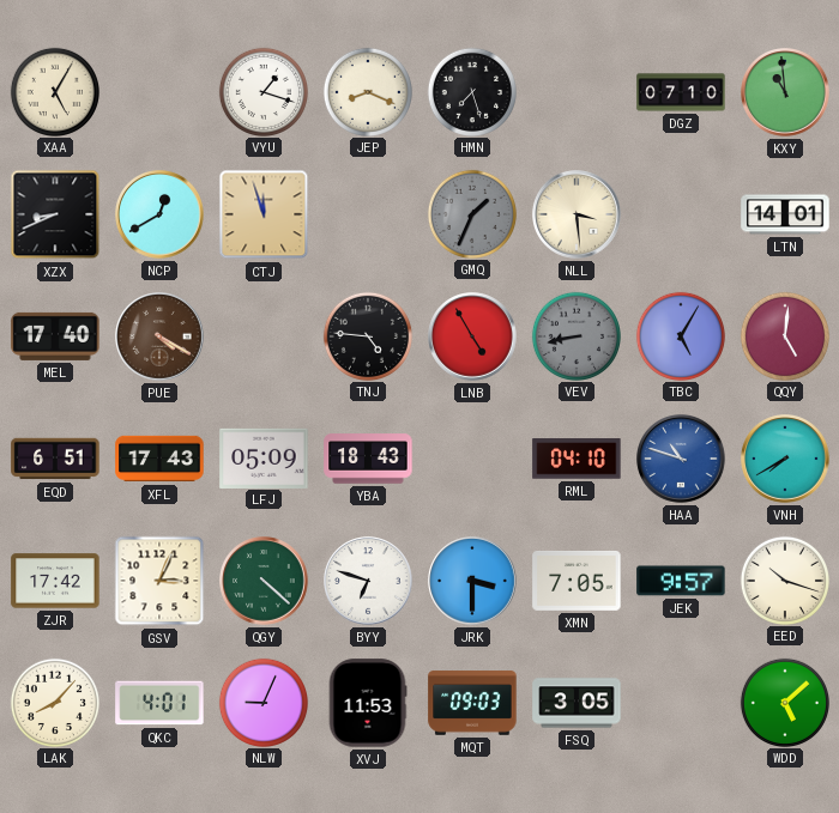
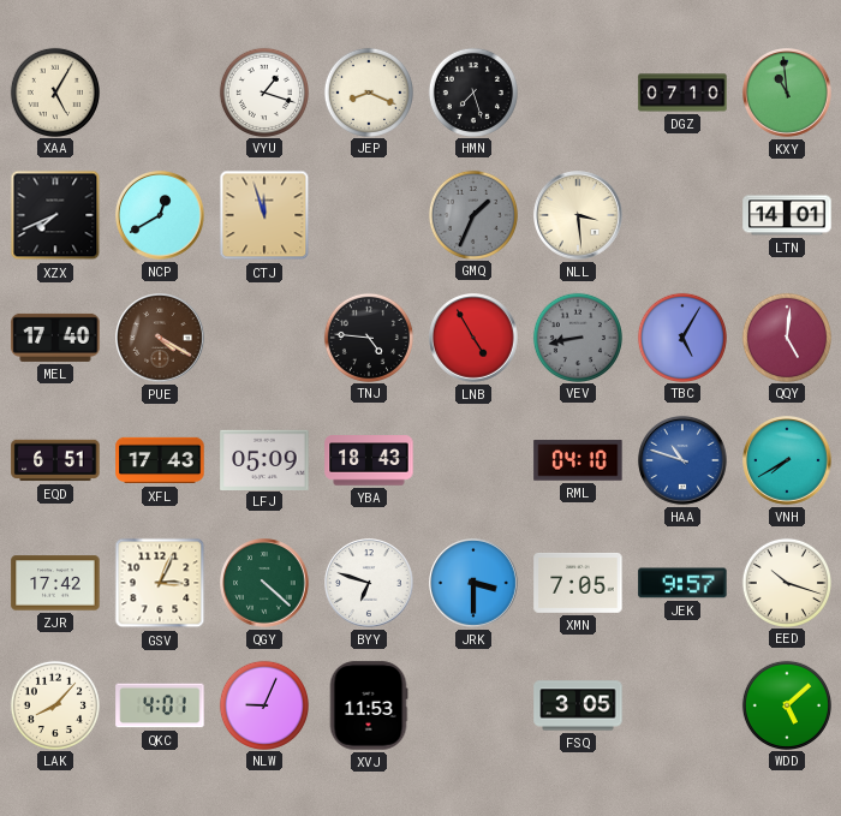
XZX: 8:41 -> 7:41
MQT: 09:03 -> none
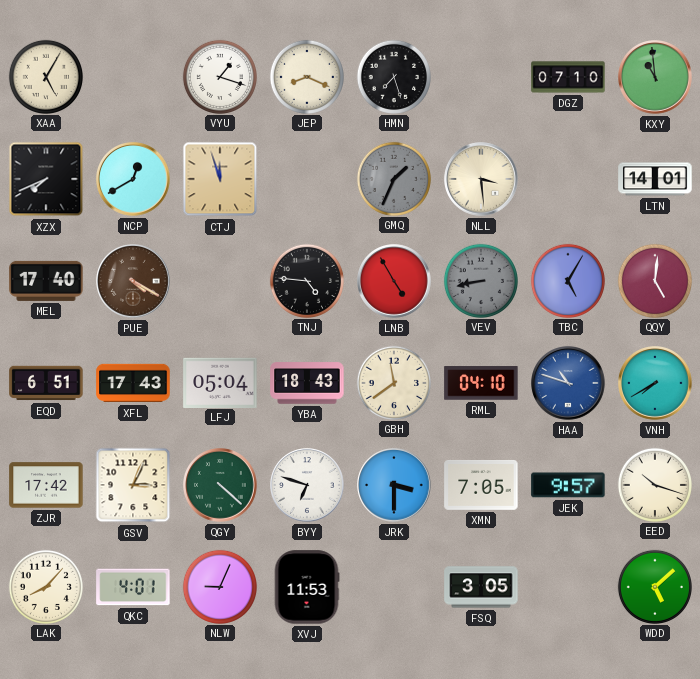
LFJ: 05:09 -> 05:04
GBH: none -> 11:39
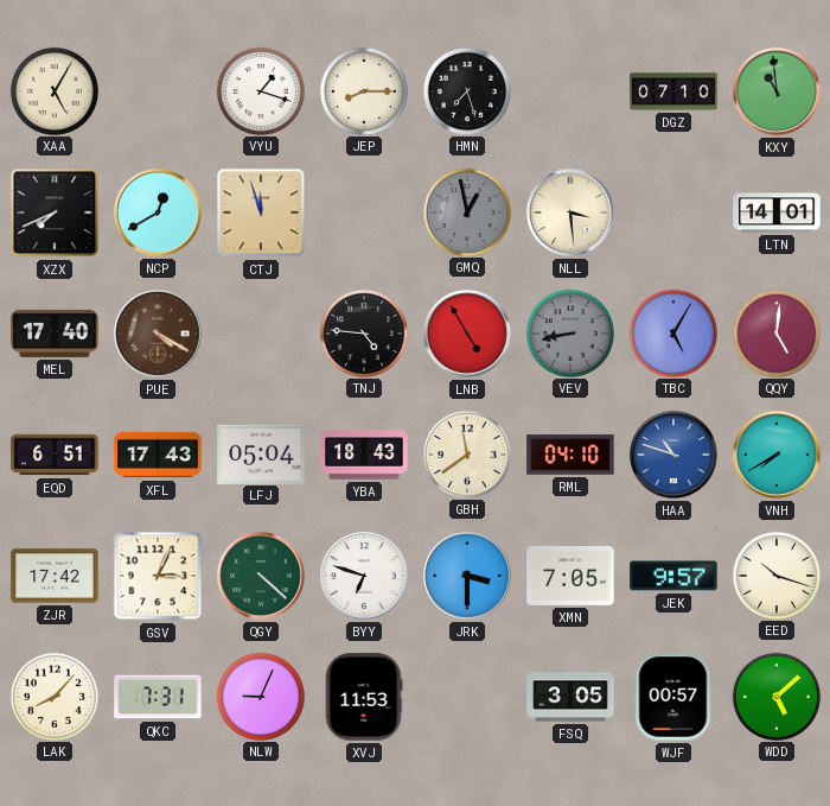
JEP: 8:19 -> 8:15
GMQ: 1:34 -> 12:58
QKC: 4:01 -> 7:31
WJF: none -> 00:57
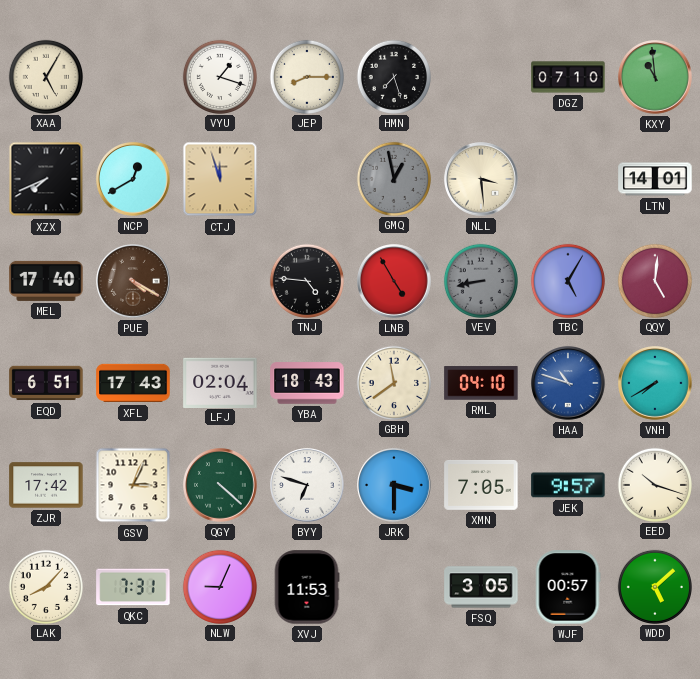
LFJ: 05:04 -> 02:04
